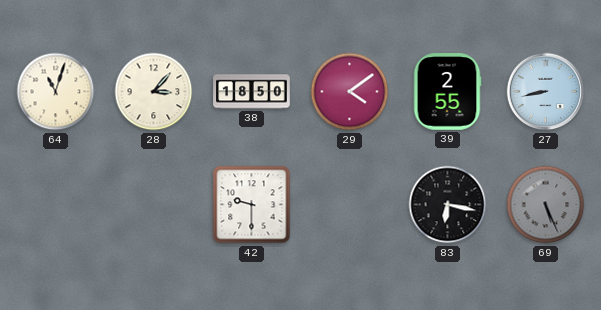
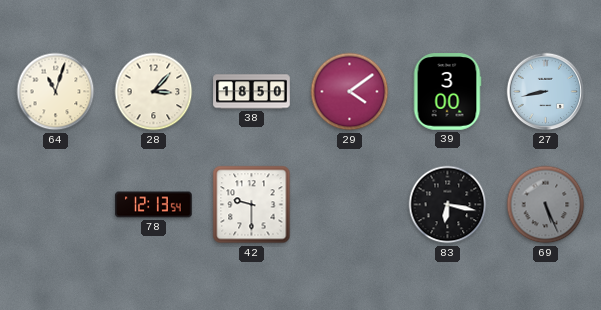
39: 2:55 -> 3:00
78: none -> 12:13
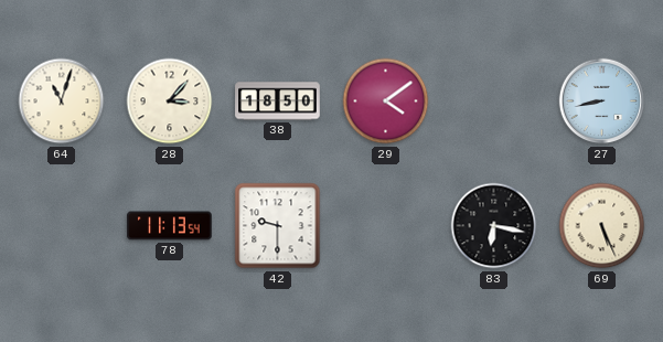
39: 3:00 -> none
78: 12:13 -> 11:13
69 dial: grey -> cream
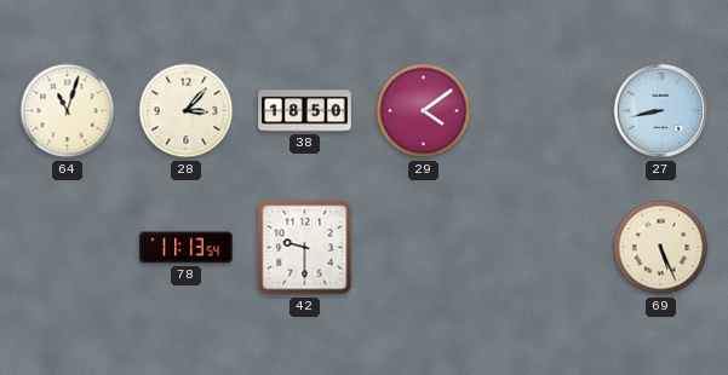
83: 6:17 -> none
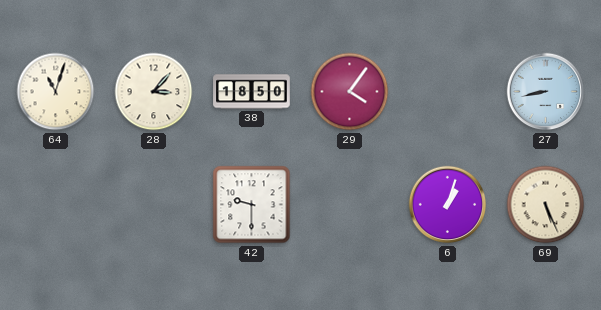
29: 4:09 -> 4:06
78: 11:13 -> none
6: none -> 1:03
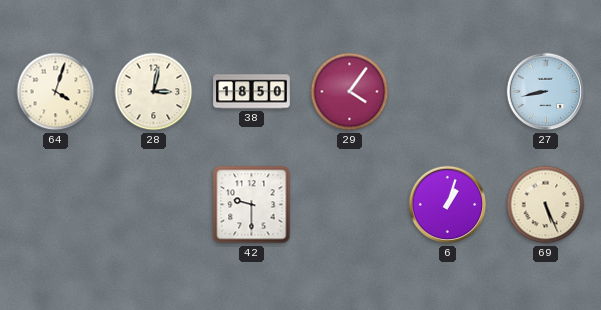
64: 11:03 -> 4:03
28: 3:07 -> 3:02
